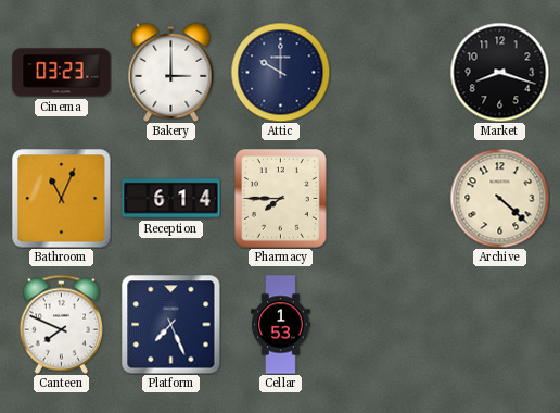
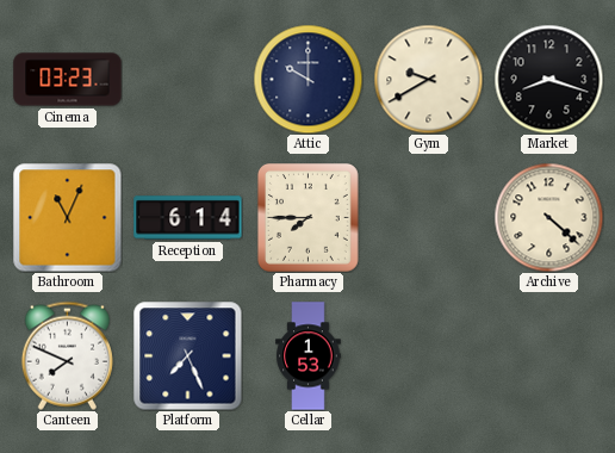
Bakery: 3:00 -> none
Gym: none -> 9:40
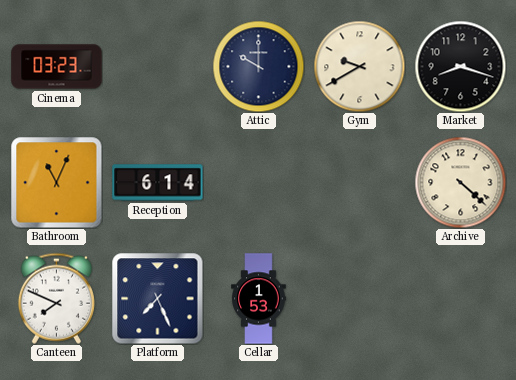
Pharmacy: 7:45 -> none
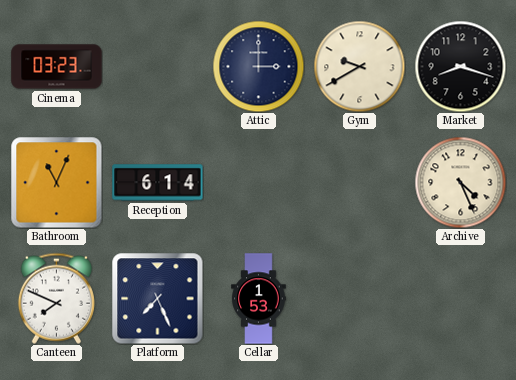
Attic: 10:00 -> 3:00
Archive: 4:22 -> 4:26
